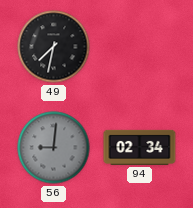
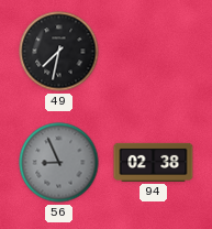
56: 9:01 -> 8:56
94: 02:34 -> 02:38
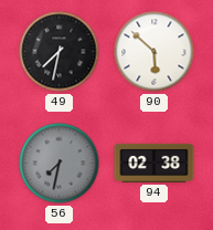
90: none -> 5:52
56: 8:56 -> 7:32
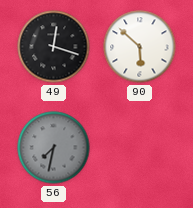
49: 7:32 -> 12:18
94: 02:38 -> none
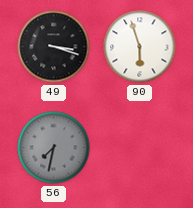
49: 12:18 -> 3:18
90: 5:52 -> 5:57
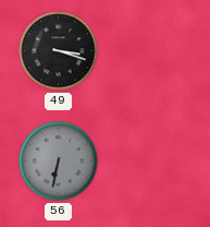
90: 5:57 -> none
56: 7:32 -> 6:32
